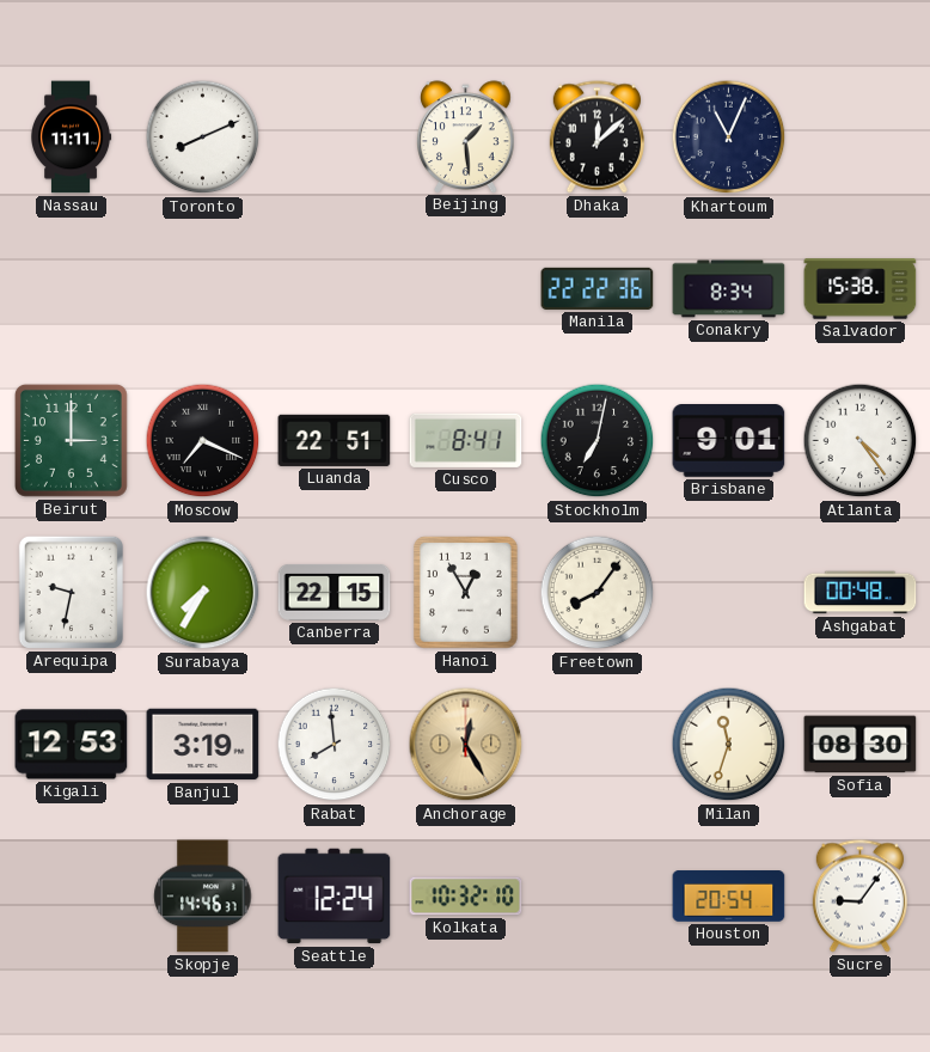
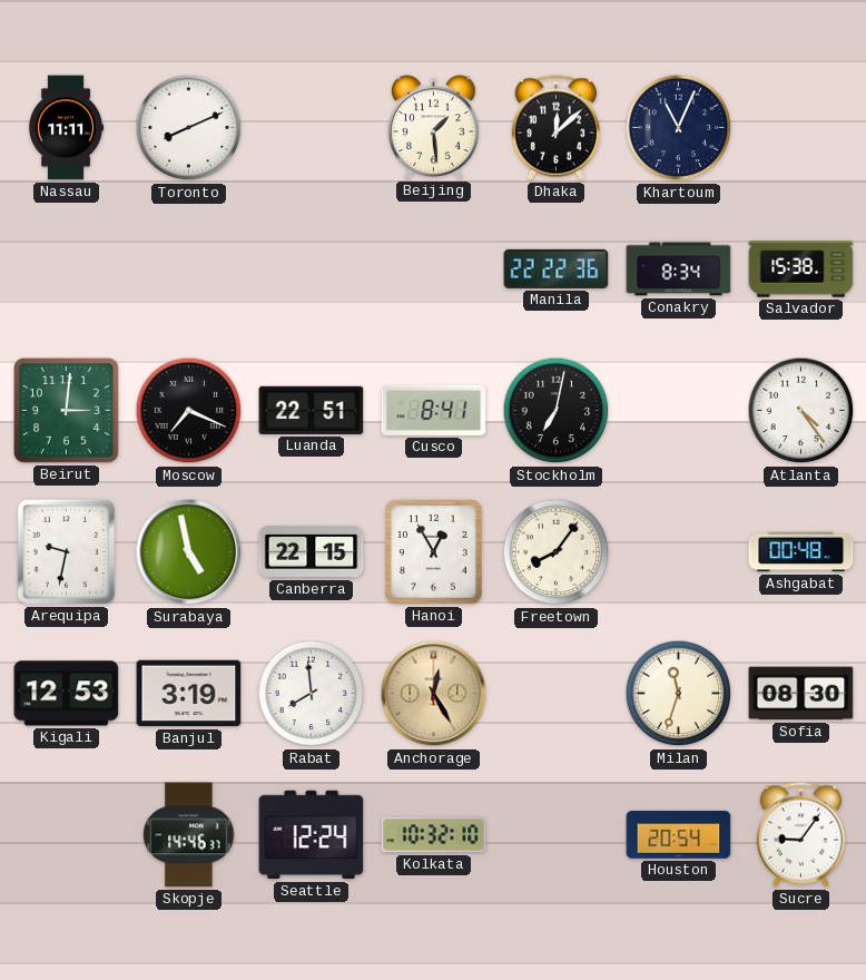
Beirut: 3:00 -> 3:01
Brisbane: 9:01 -> none
Surabaya: 7:35 -> 4:58
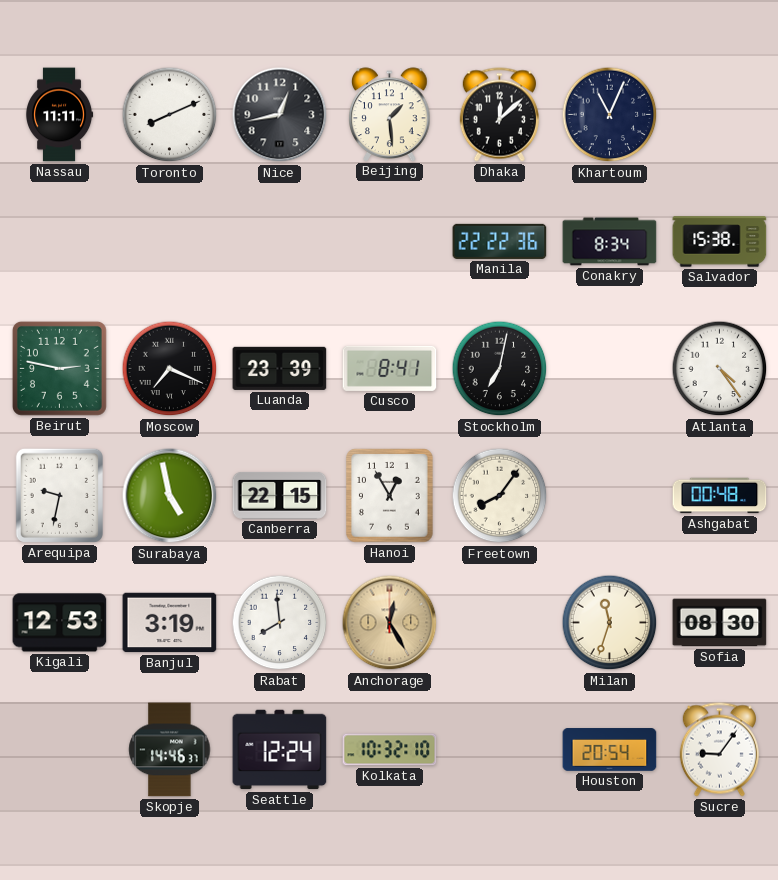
Nice: none -> 12:43
Beirut: 3:01 -> 2:47
Luanda: 22:51 -> 23:39
